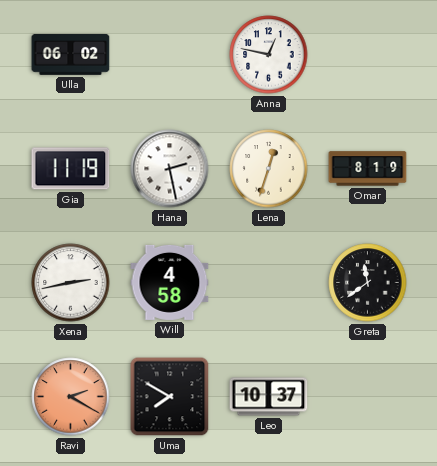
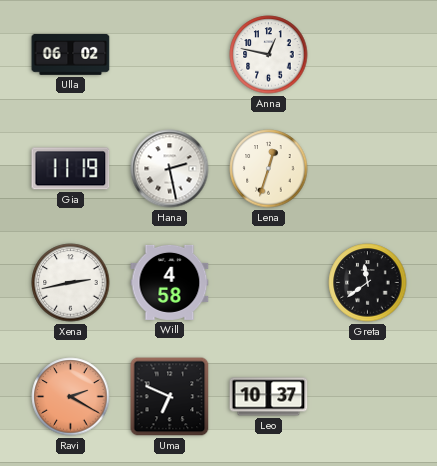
Omar: 8:19 -> none
Uma: 7:50 -> 6:49
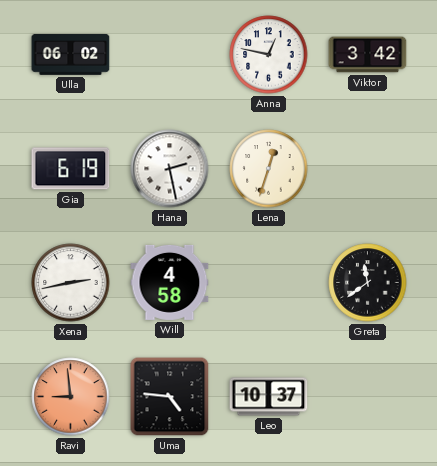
Viktor: none -> 3:42
Gia: 11:19 -> 6:19
Ravi: 2:20 -> 8:59
Uma: 6:49 -> 4:46
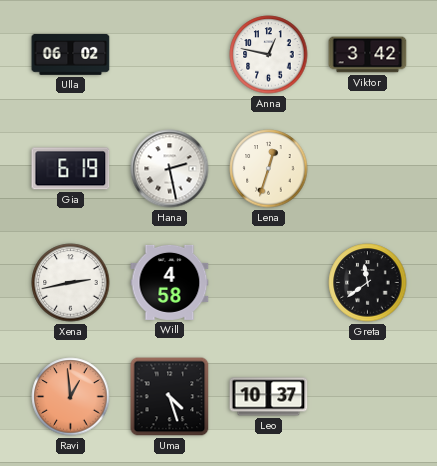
Ravi: 8:59 -> 12:59
Uma: 4:46 -> 4:27
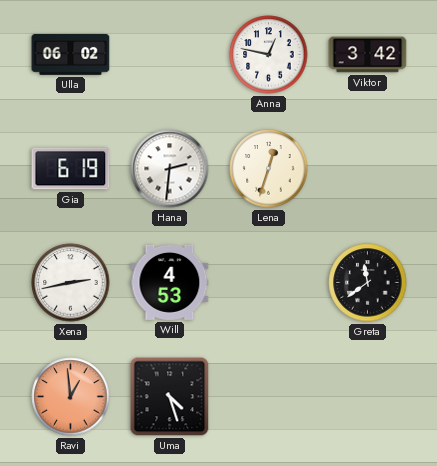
Hana: 2:28 -> 2:31
Will: 4:58 -> 4:53
Leo: 10:37 -> none
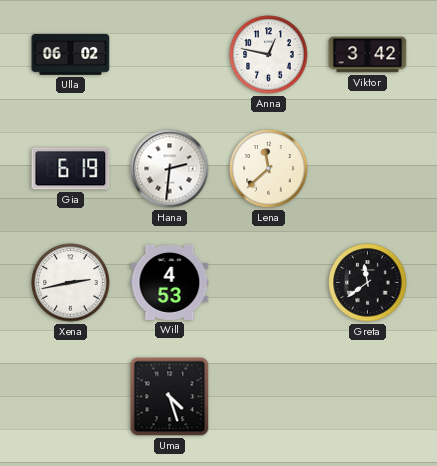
Lena: 12:33 -> 11:38
Ravi: 12:59 -> none
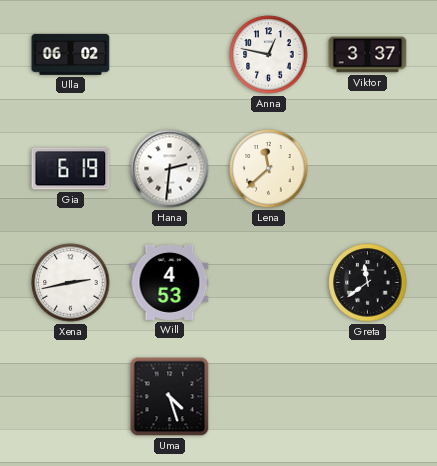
Viktor: 3:42 -> 3:37
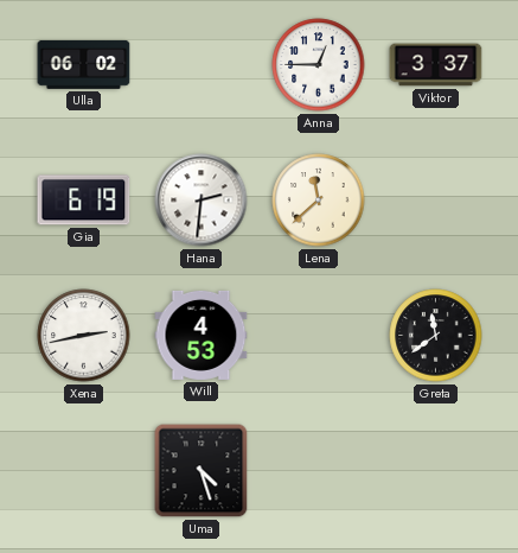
Anna: 12:47 -> 12:45
